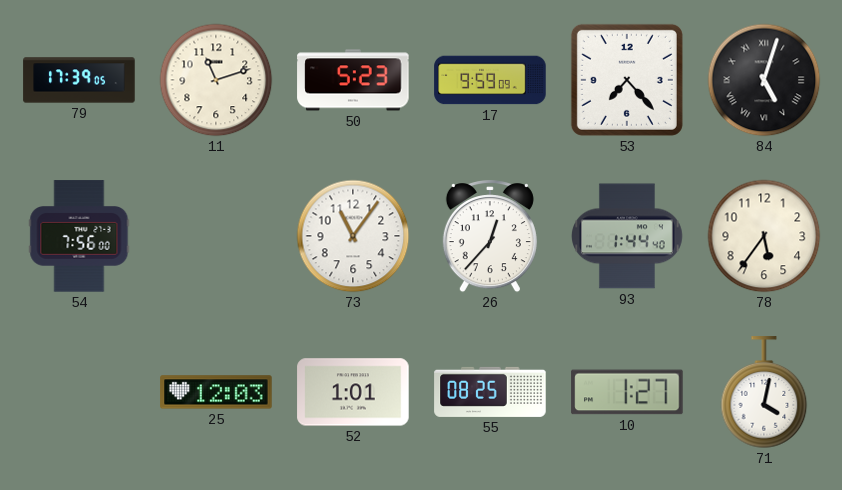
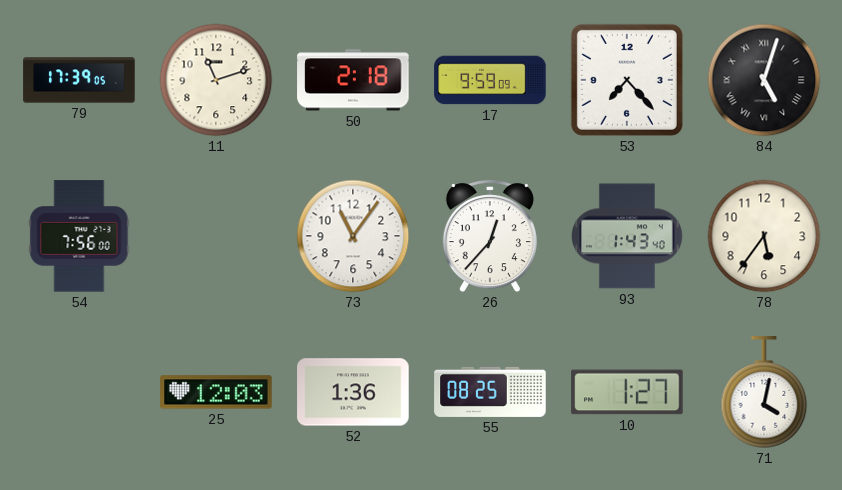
50: 5:23 -> 2:18
93: 1:44 -> 1:43
52: 1:01 -> 1:36
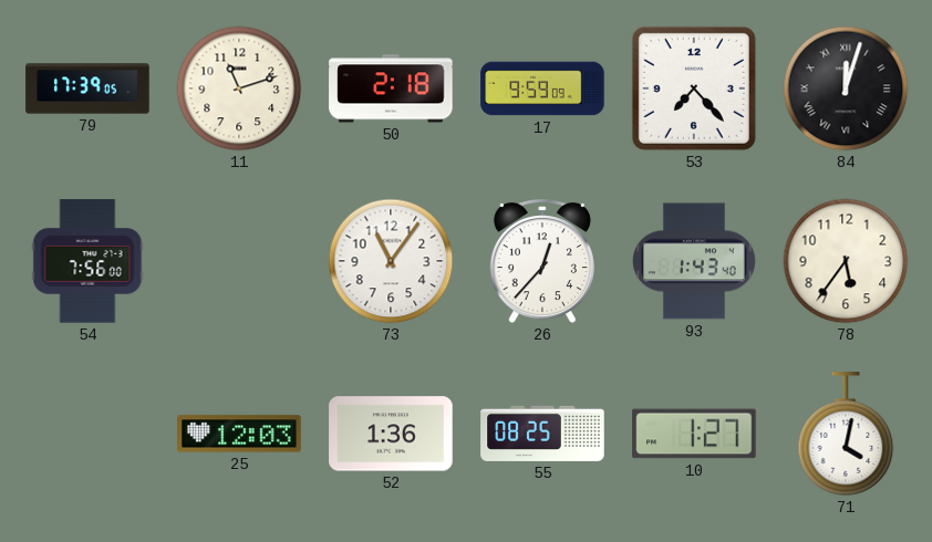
84: 5:03 -> 12:03
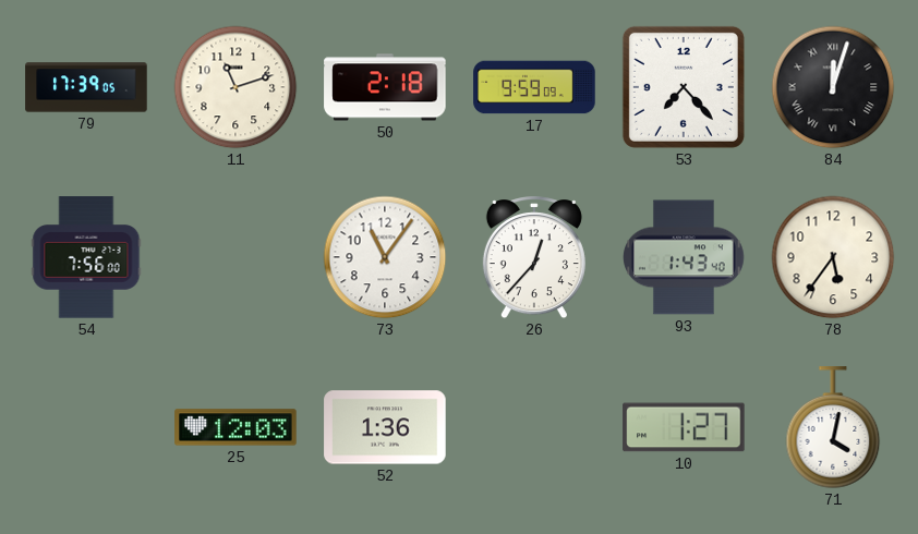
55: 08:25 -> none
